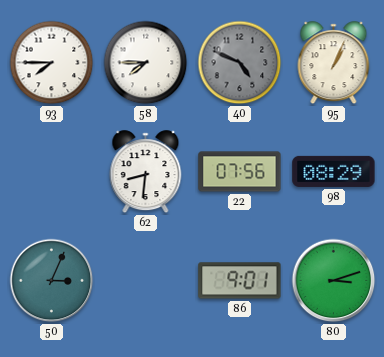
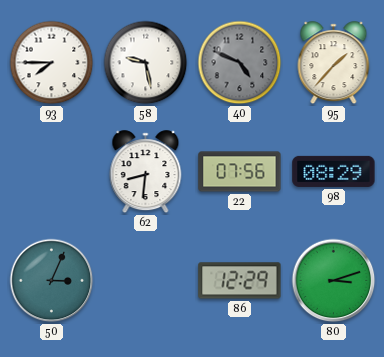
58: 7:45 -> 9:28
95: 1:04 -> 1:37
86: 9:01 -> 12:29
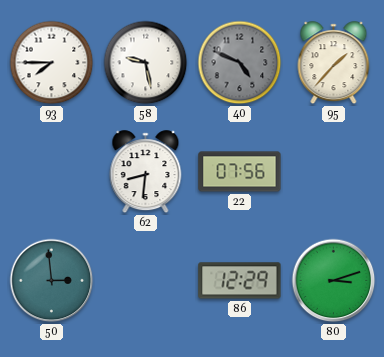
98: 08:29 -> none
50: 3:04 -> 2:59
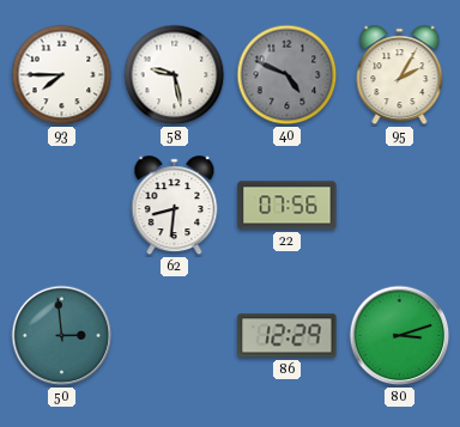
95: 1:37 -> 2:05
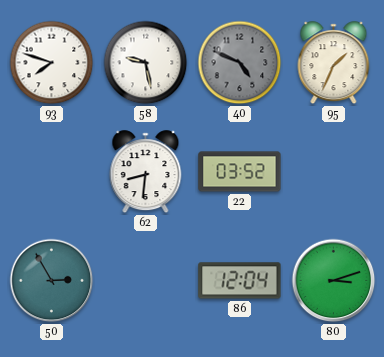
93: 7:45 -> 7:48
95: 2:05 -> 1:34
22: 07:56 -> 03:52
50: 2:59 -> 2:55
86: 12:29 -> 12:04
